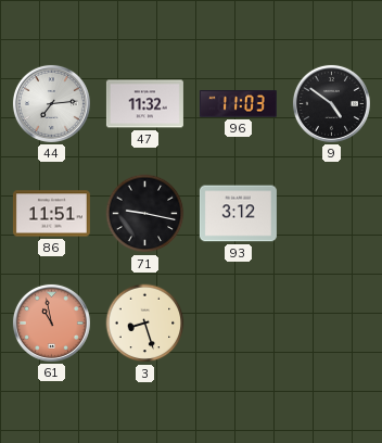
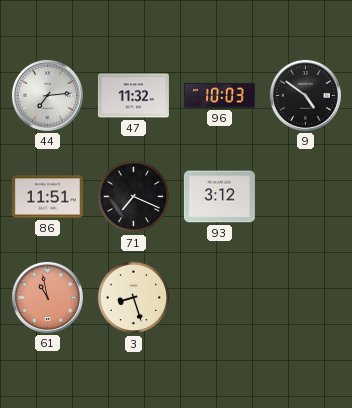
96: 11:03 -> 10:03
71: 9:17 -> 7:19
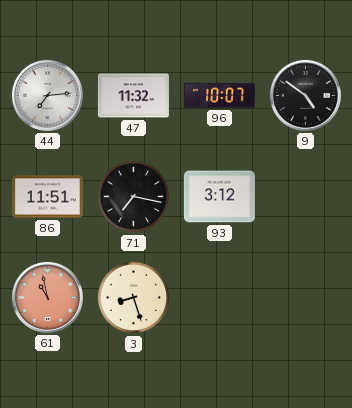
96: 10:03 -> 10:07
71: 7:19 -> 7:17
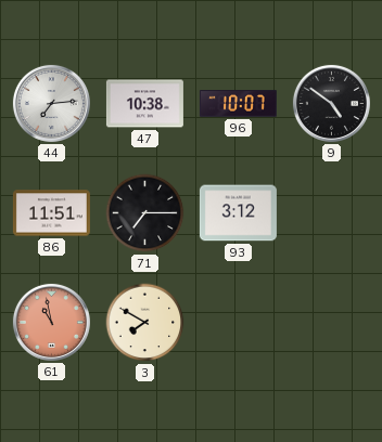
47: 11:32 -> 10:38
71: 7:17 -> 7:15
3: 8:27 -> 7:50
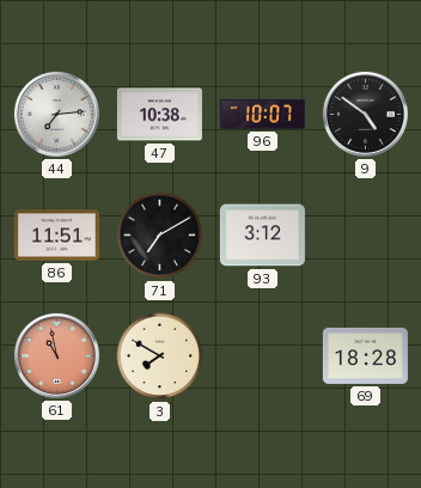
71: 7:15 -> 7:10
69: none -> 18:28
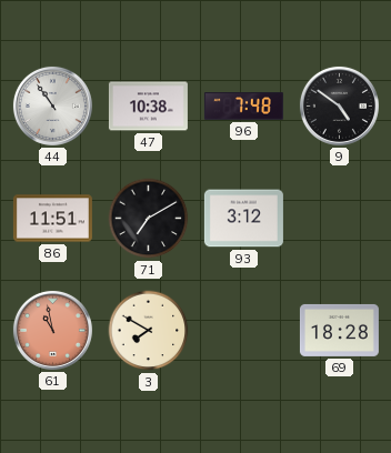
44: 7:14 -> 10:54
96: 10:07 -> 7:48
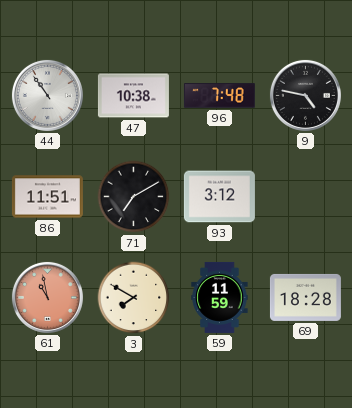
9: 4:51 -> 4:47
59: none -> 11:59
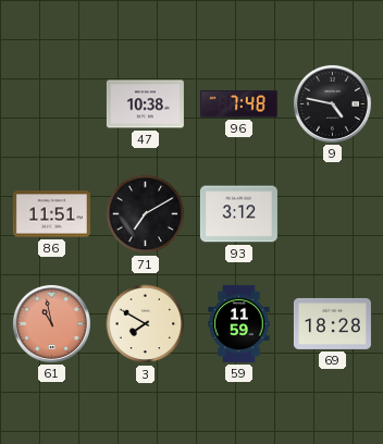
44: 10:54 -> none
